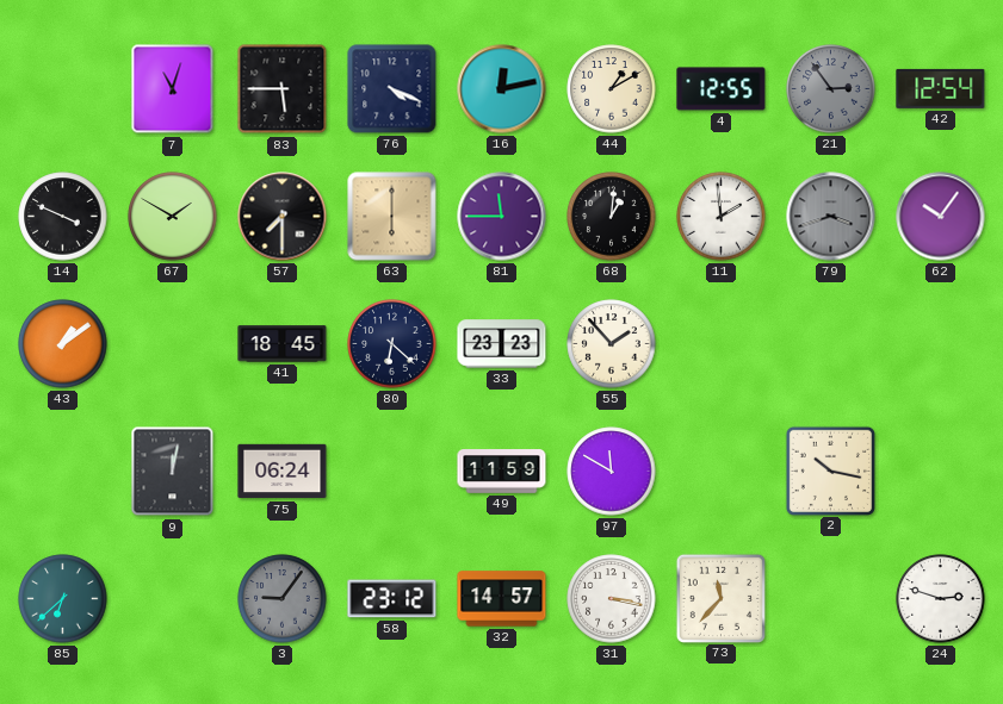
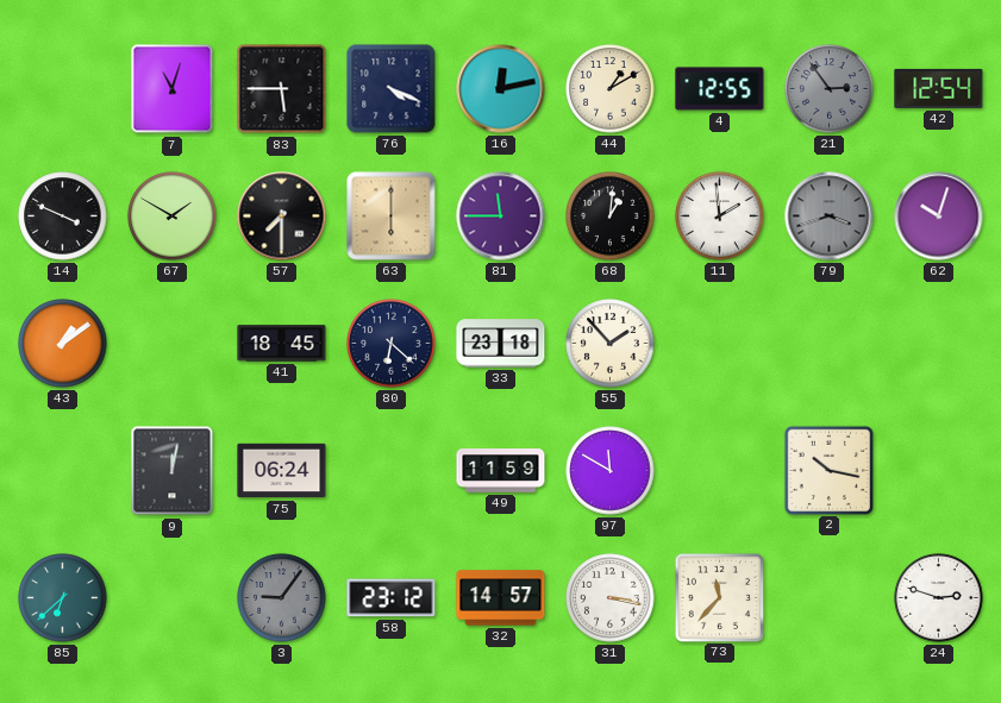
62: 10:06 -> 10:03
33: 23:23 -> 23:18
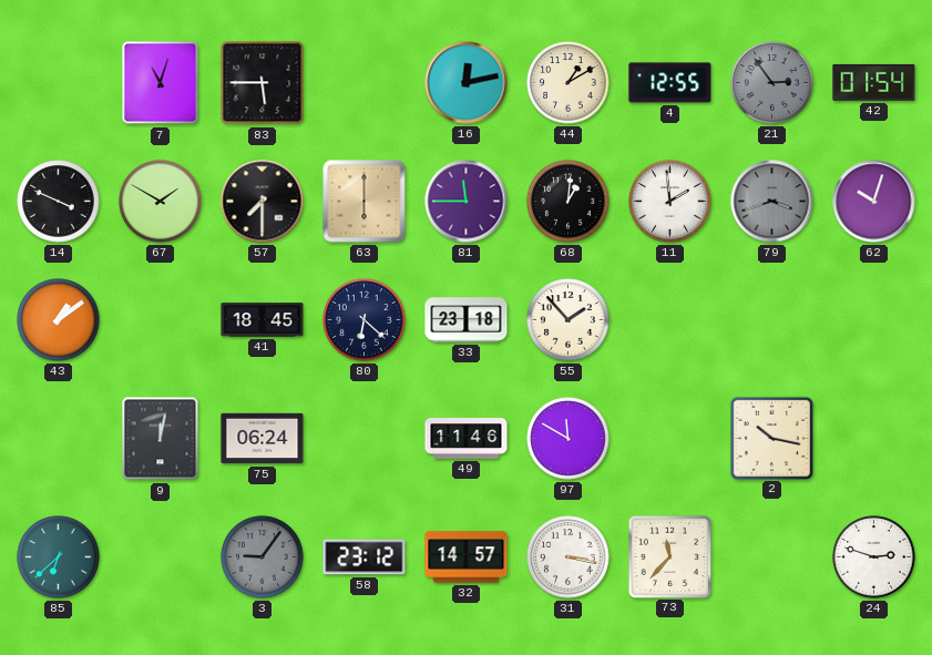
76: 4:19 -> none
42: 12:54 -> 01:54
49: 11:59 -> 11:46
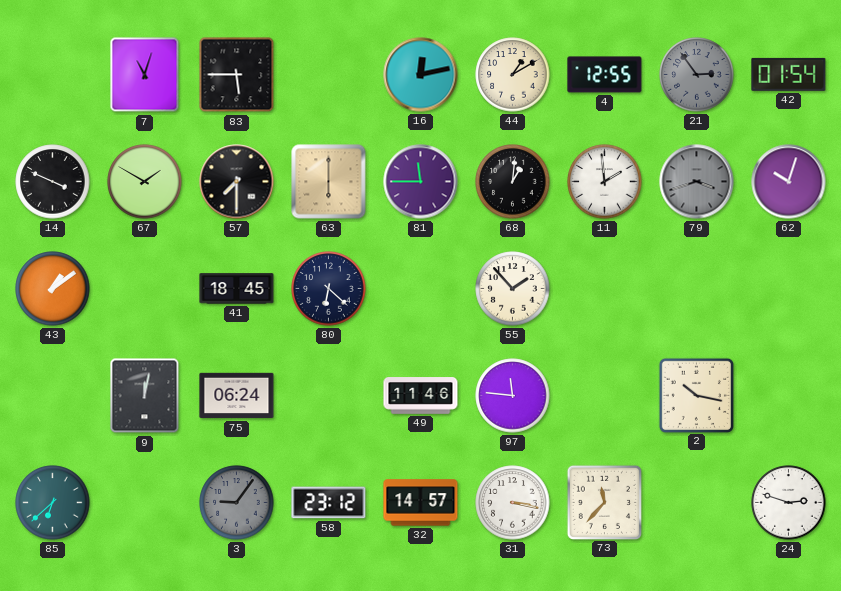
33: 23:18 -> none
97: 11:50 -> 11:46
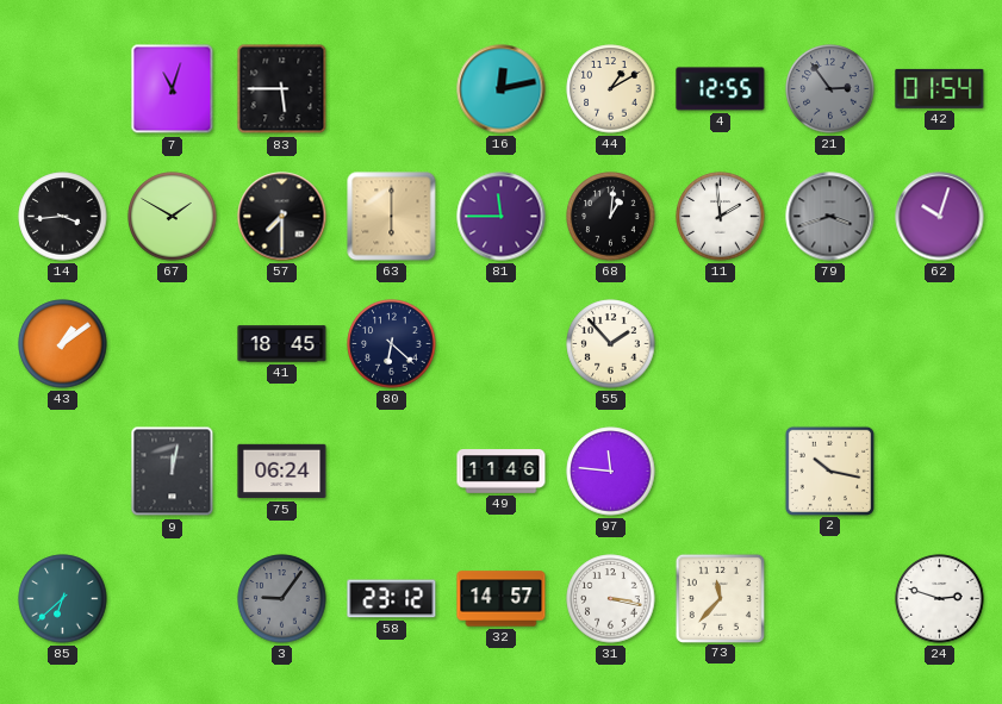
14: 3:49 -> 3:44
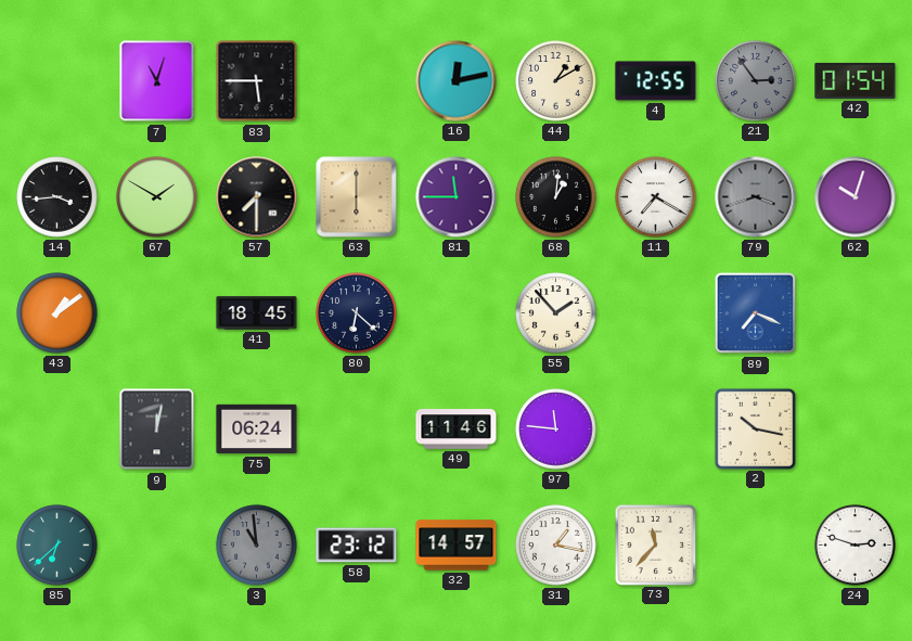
11: 1:59 -> 7:20
89: none -> 7:19
3: 9:06 -> 10:59
31: 3:17 -> 1:17
